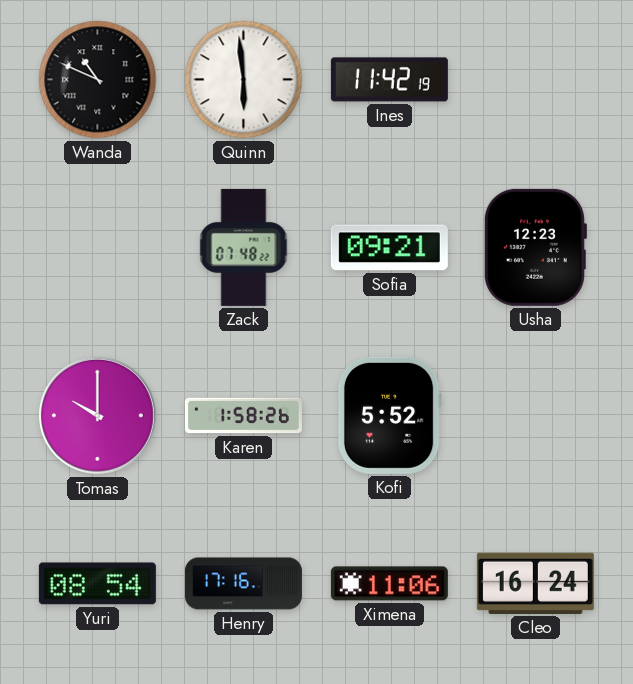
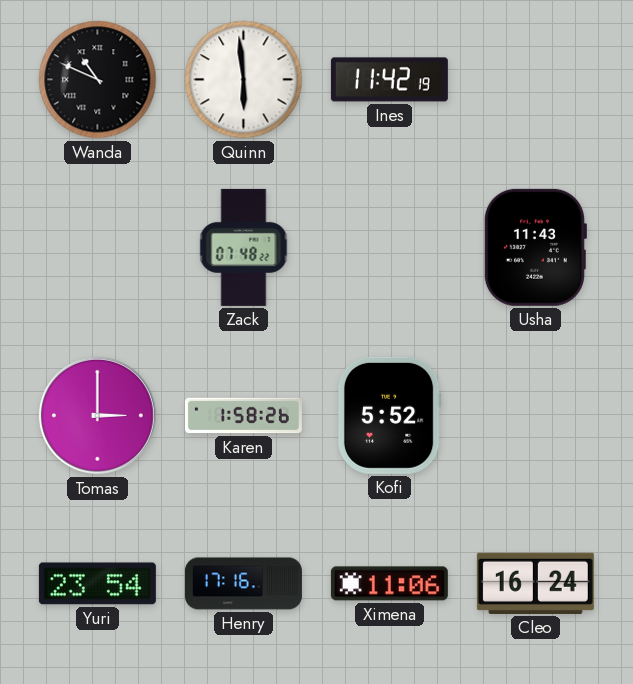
Sofia: 09:21 -> none
Usha: 12:23 -> 11:43
Tomas: 10:00 -> 3:00
Yuri: 08:54 -> 23:54
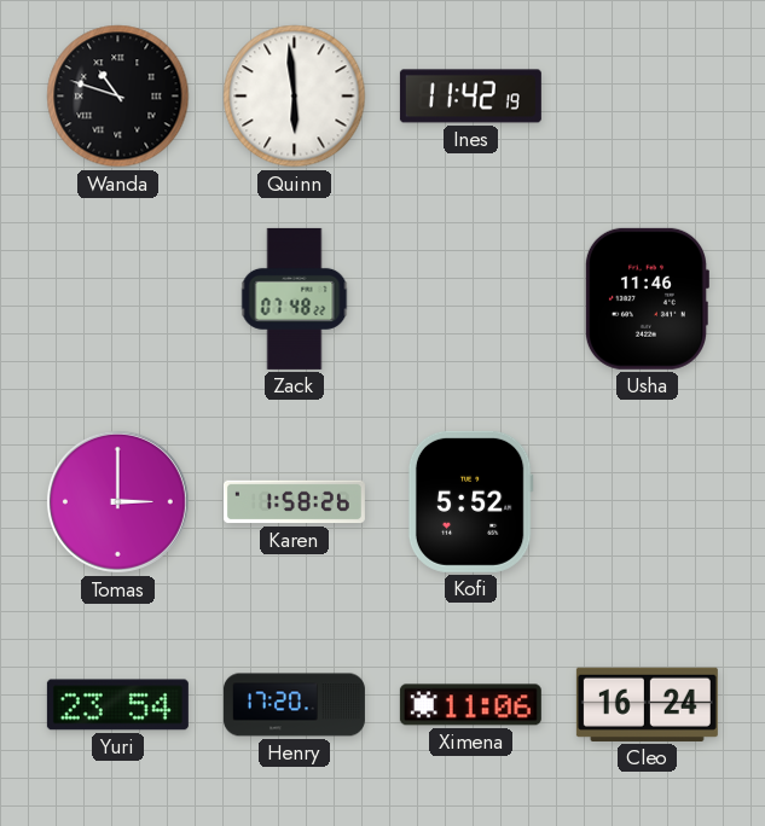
Wanda: 10:49 -> 10:48
Usha: 11:43 -> 11:46
Henry: 17:16 -> 17:20
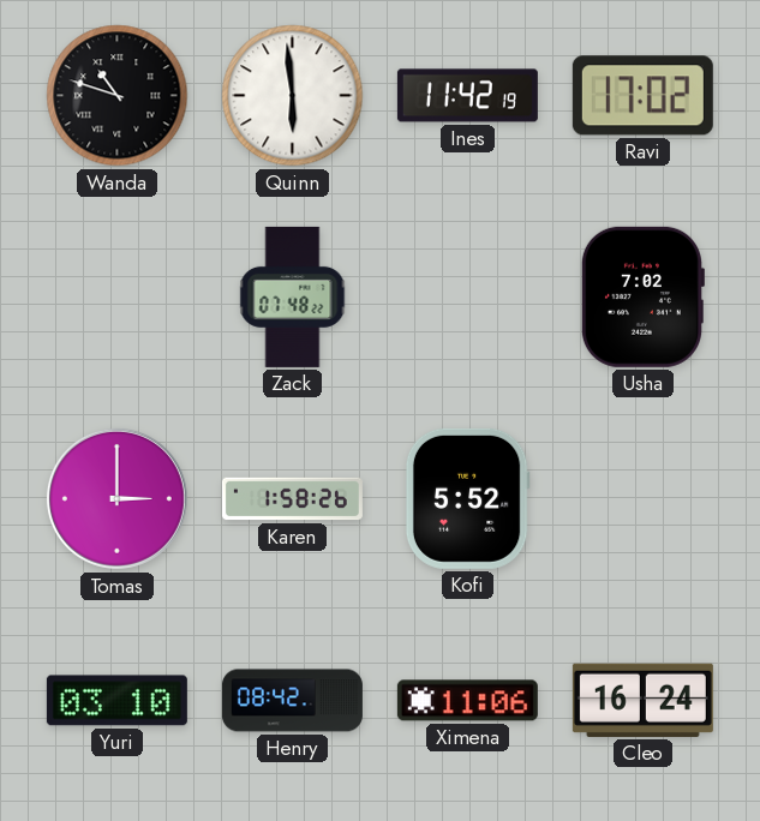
Ravi: none -> 17:02
Usha: 11:46 -> 7:02
Yuri: 23:54 -> 03:10
Henry: 17:20 -> 08:42
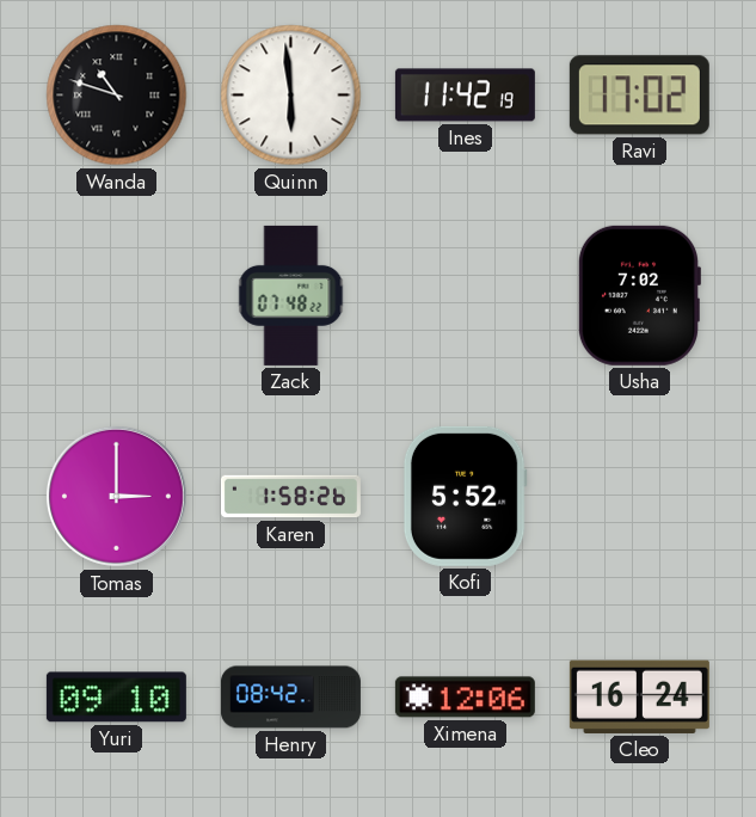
Yuri: 03:10 -> 09:10
Ximena: 11:06 -> 12:06
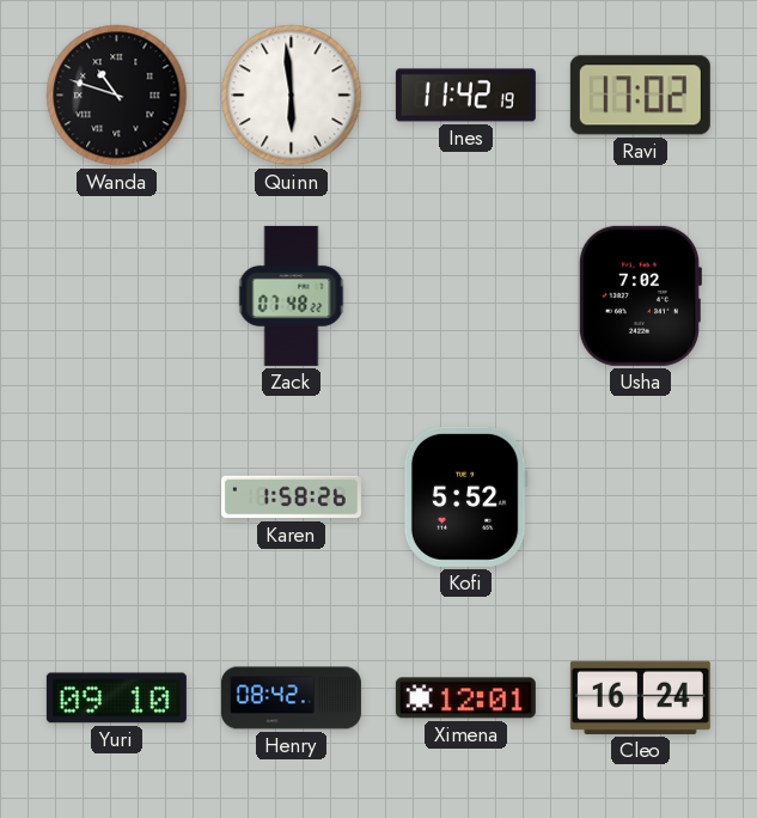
Tomas: 3:00 -> none
Ximena: 12:06 -> 12:01
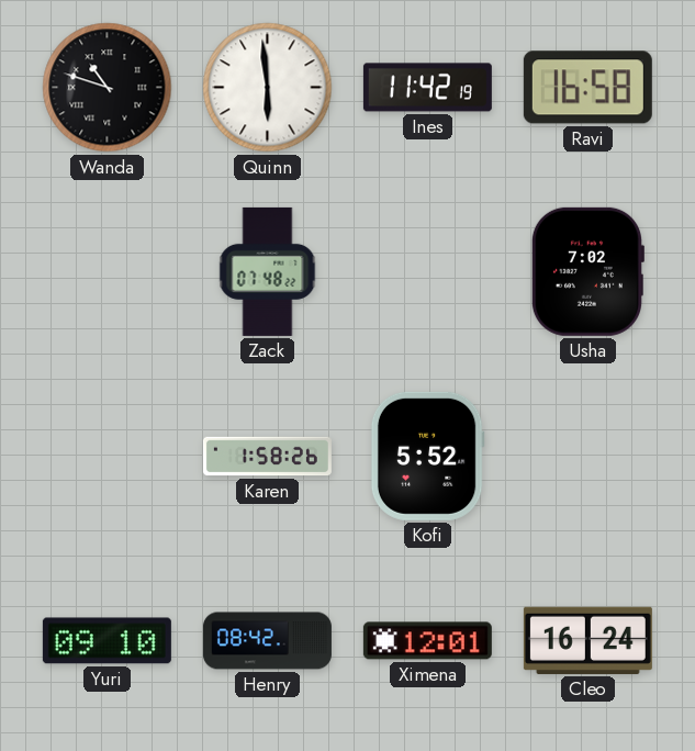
Ravi: 17:02 -> 16:58
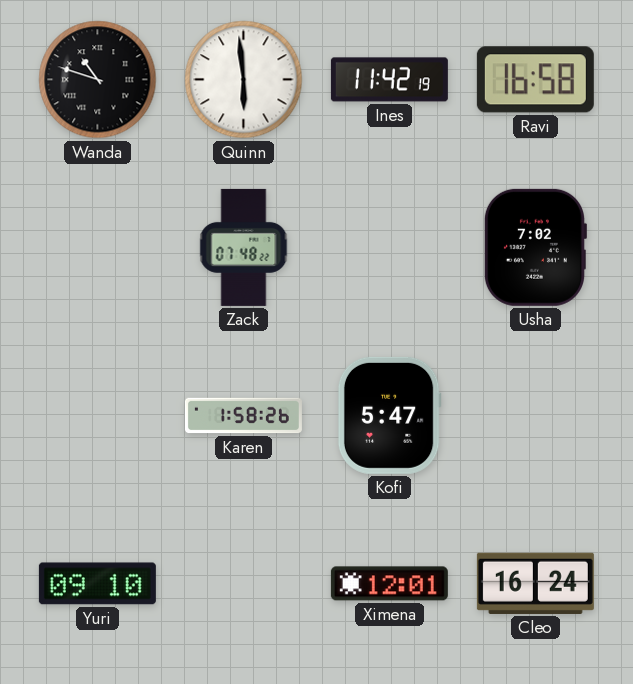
Kofi: 5:52 -> 5:47
Henry: 08:42 -> none
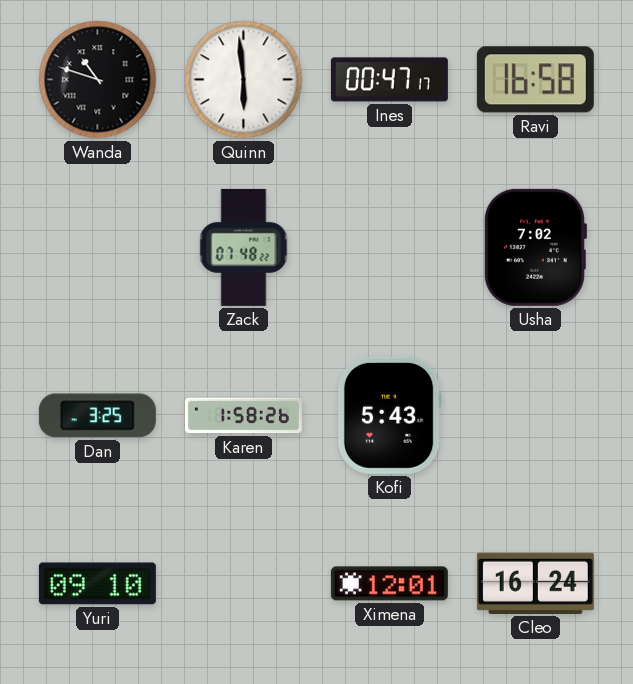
Ines: 11:42 -> 00:47
Dan: none -> 3:25
Kofi: 5:47 -> 5:43
